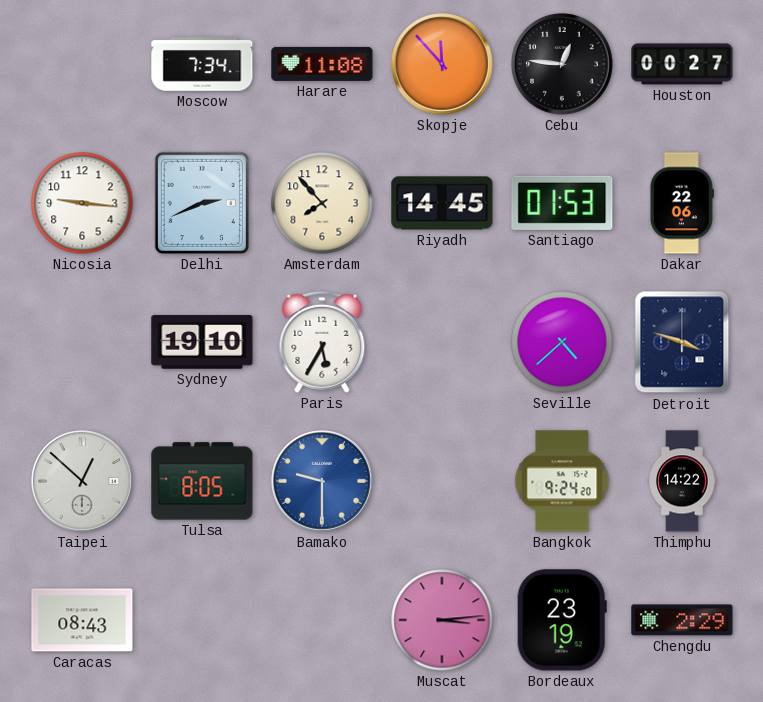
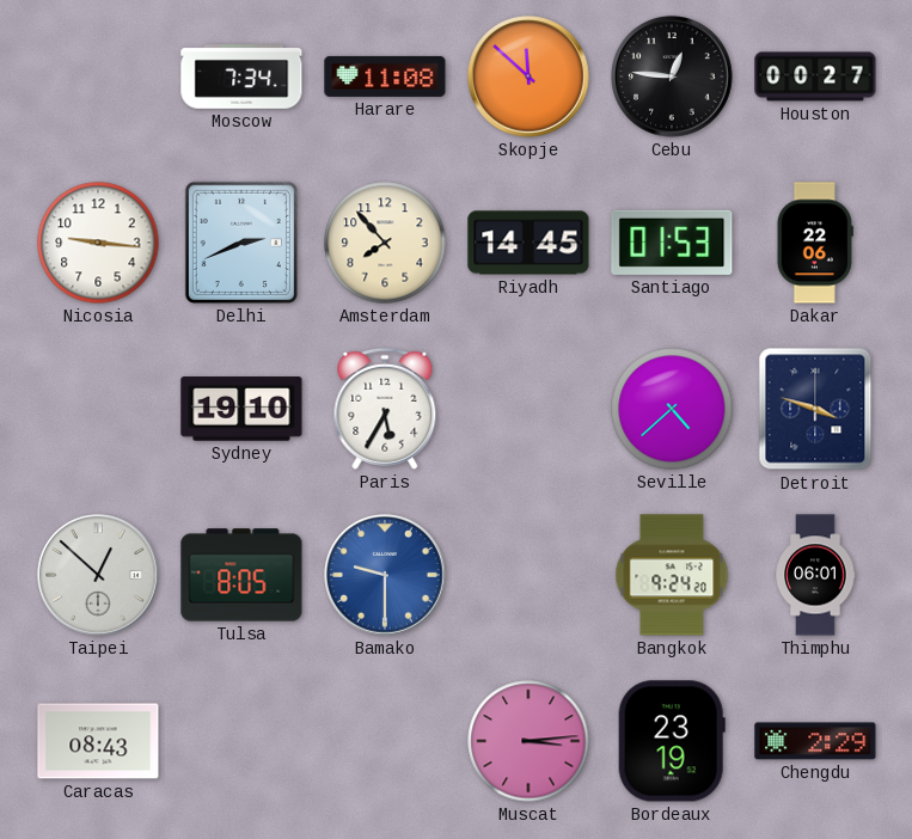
Skopje: 11:53 -> 11:52
Thimphu: 14:22 -> 06:01
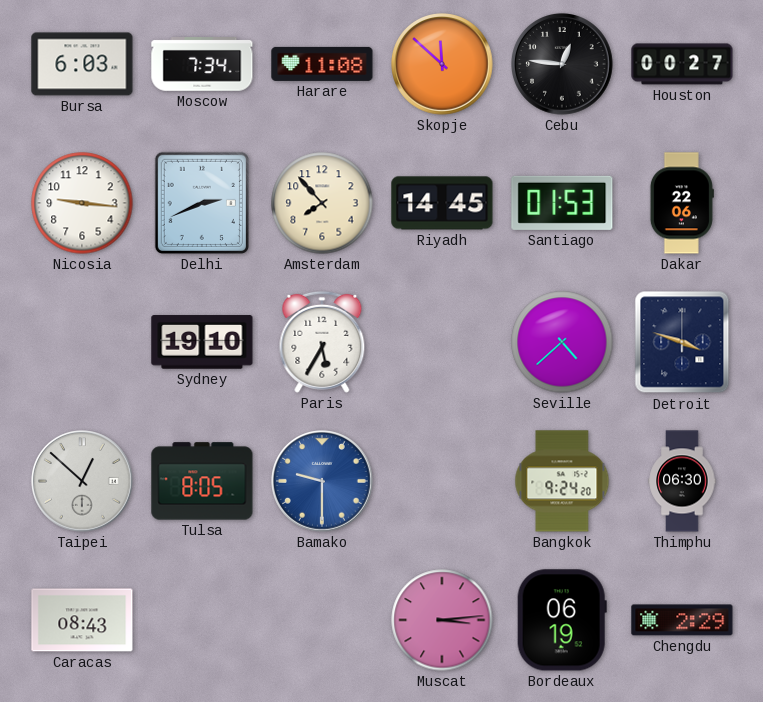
Bursa: none -> 6:03
Thimphu: 06:01 -> 06:30
Bordeaux: 23:19 -> 06:19
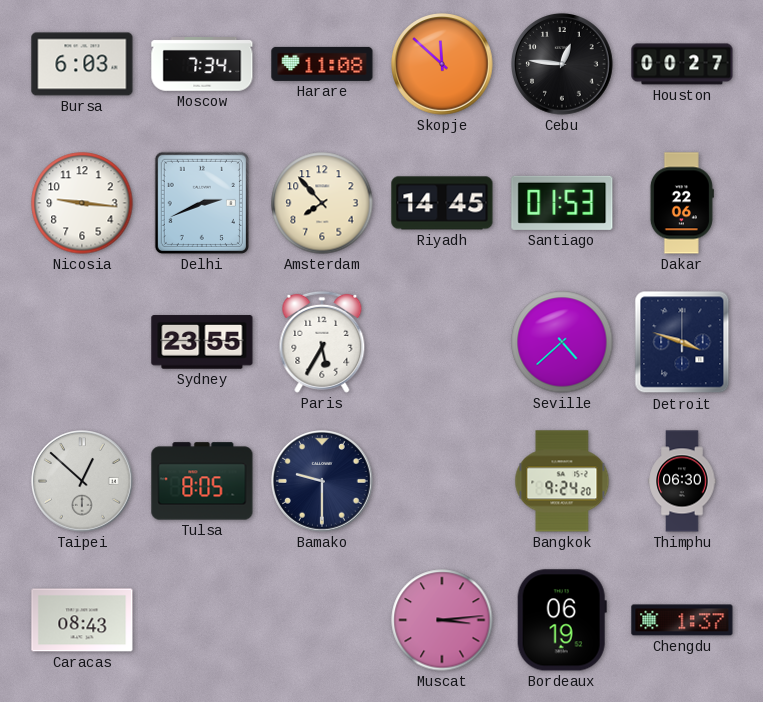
Sydney: 19:10 -> 23:55
Bamako dial: blue -> navy
Chengdu: 2:29 -> 1:37
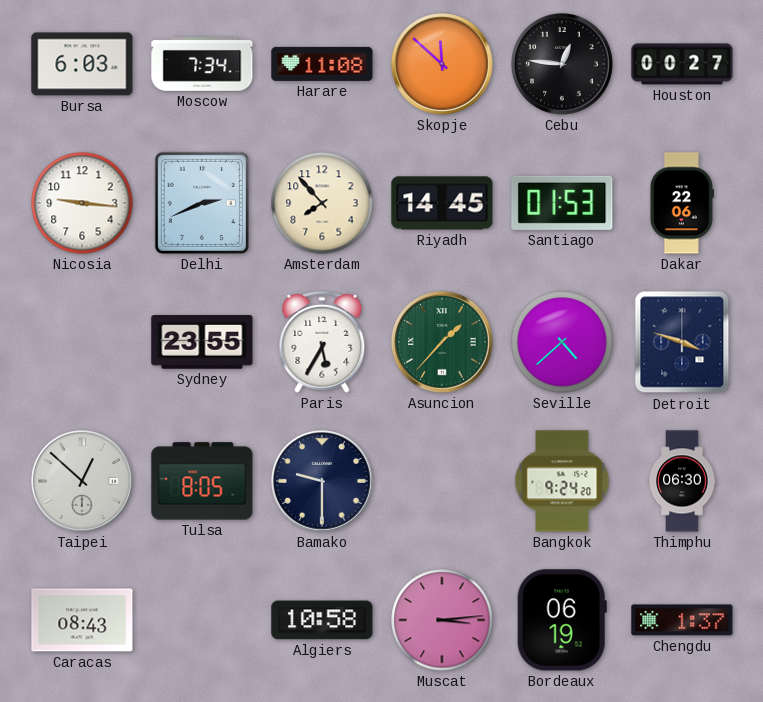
Asuncion: none -> 1:37
Algiers: none -> 10:58
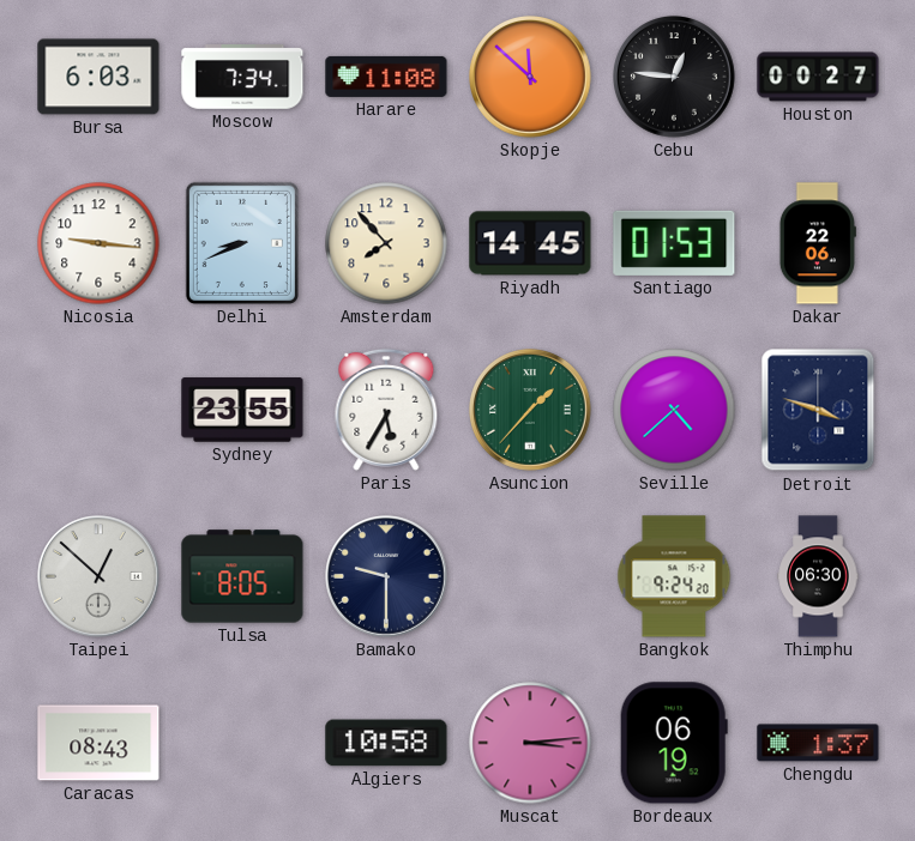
Delhi: 2:41 -> 8:41
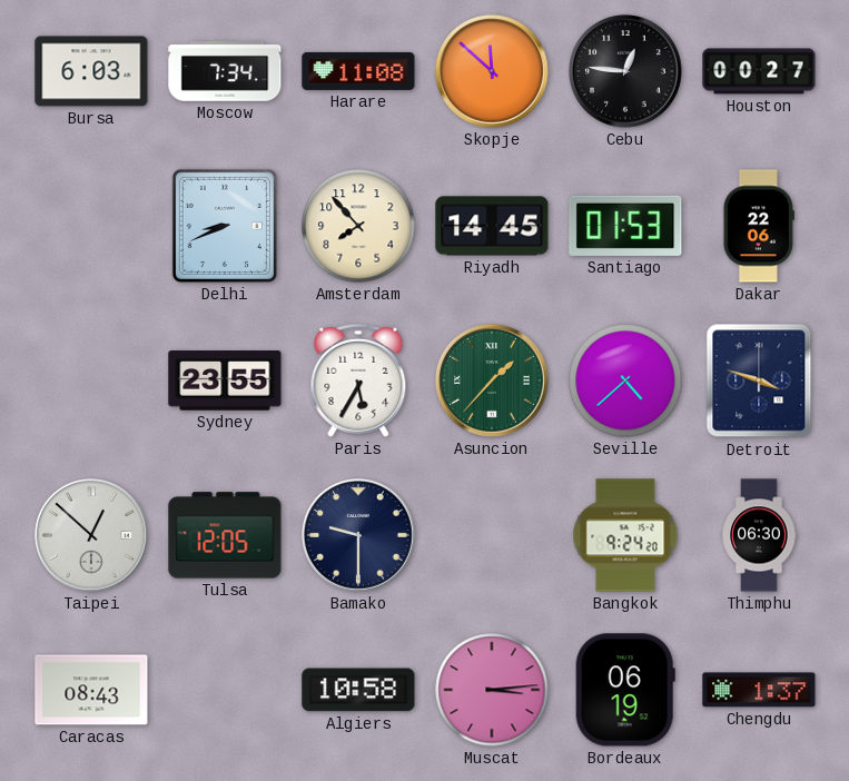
Nicosia: 9:16 -> none
Tulsa: 8:05 -> 12:05
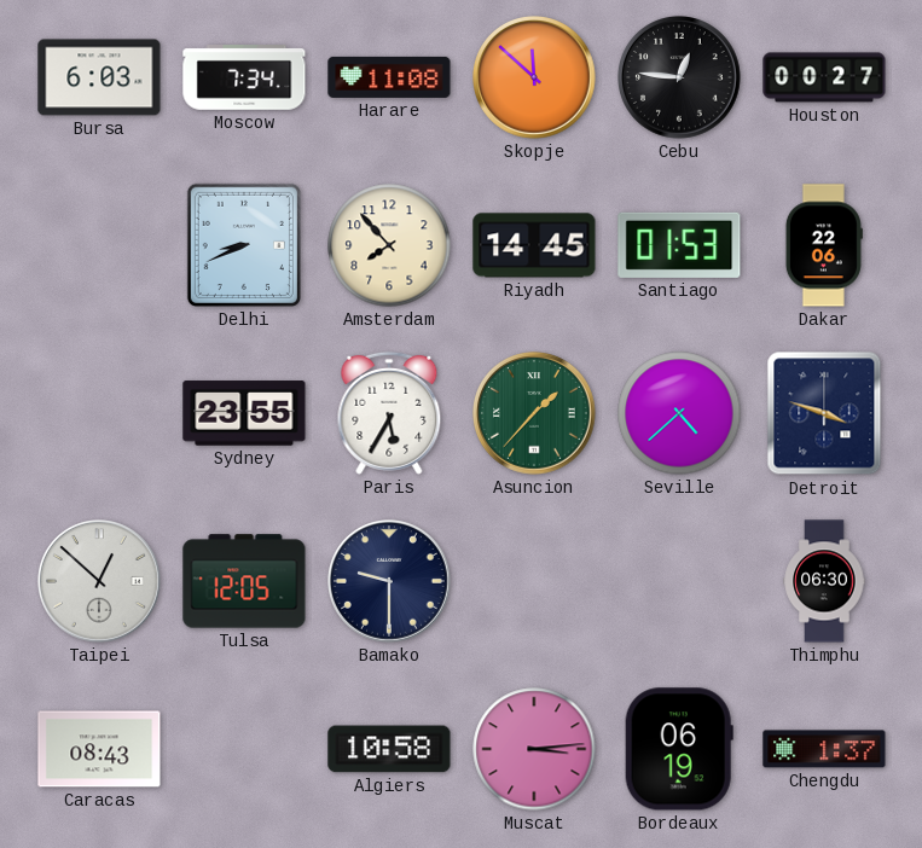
Bangkok: 9:24 -> none
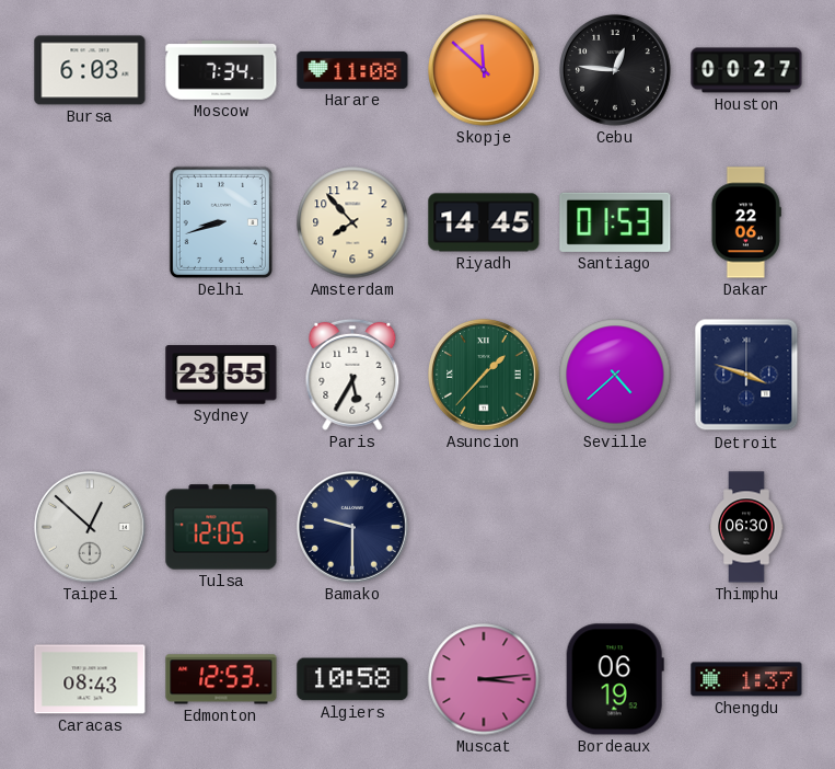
Delhi: 8:41 -> 8:42
Edmonton: none -> 12:53
